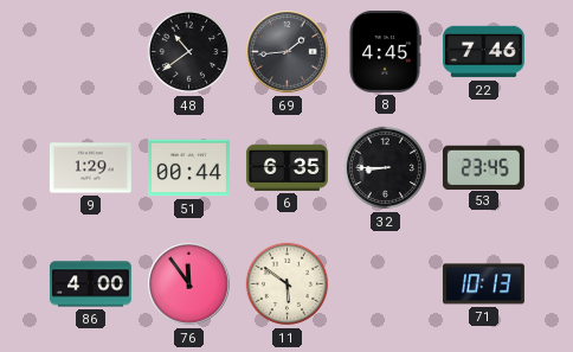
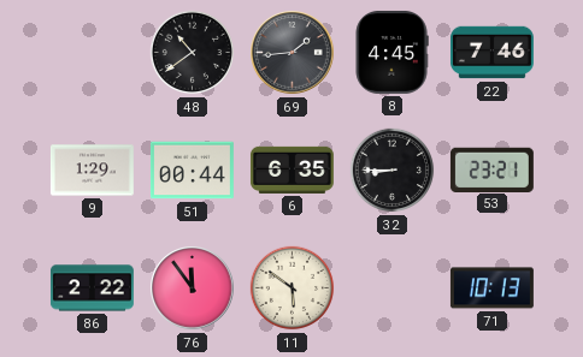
53: 23:45 -> 23:21
86: 4:00 -> 2:22
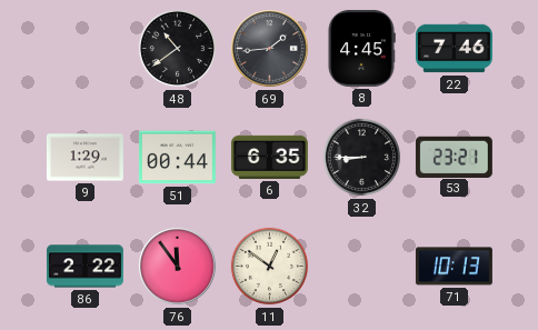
11: 5:51 -> 12:51
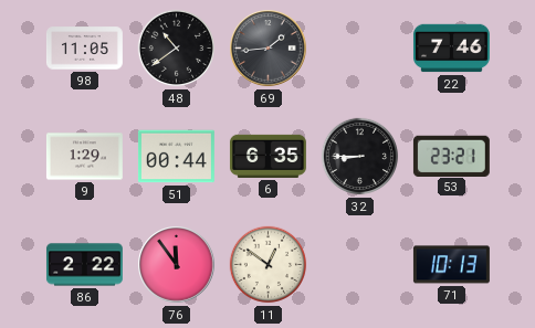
98: none -> 11:05
8: 4:45 -> none
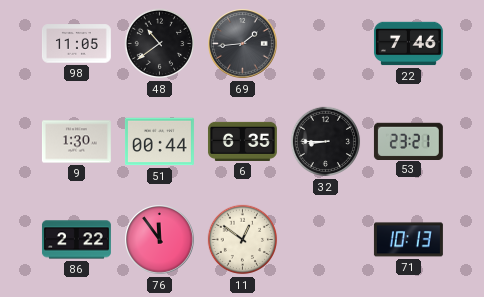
9: 1:29 -> 1:30
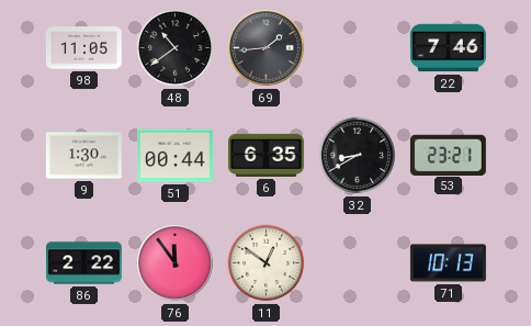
32: 8:45 -> 8:40
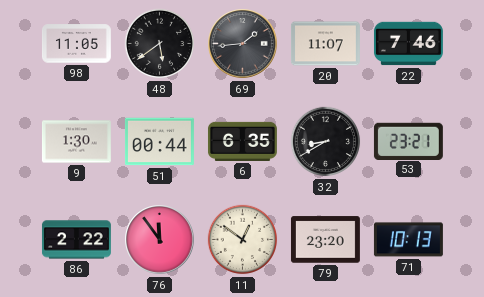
48: 10:39 -> 5:39
20: none -> 11:07
79: none -> 23:20
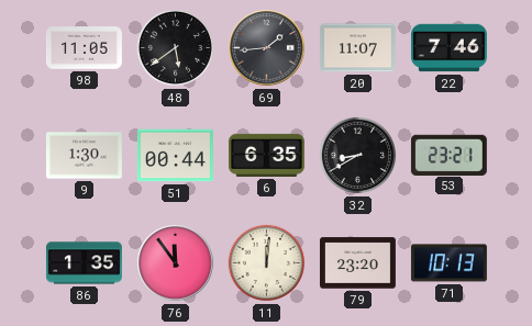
86: 2:22 -> 1:35
11: 12:51 -> 12:01
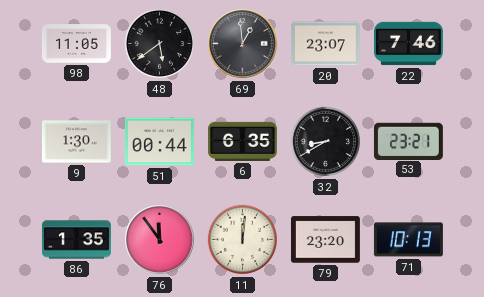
69: 1:44 -> 12:59
20: 11:07 -> 23:07
